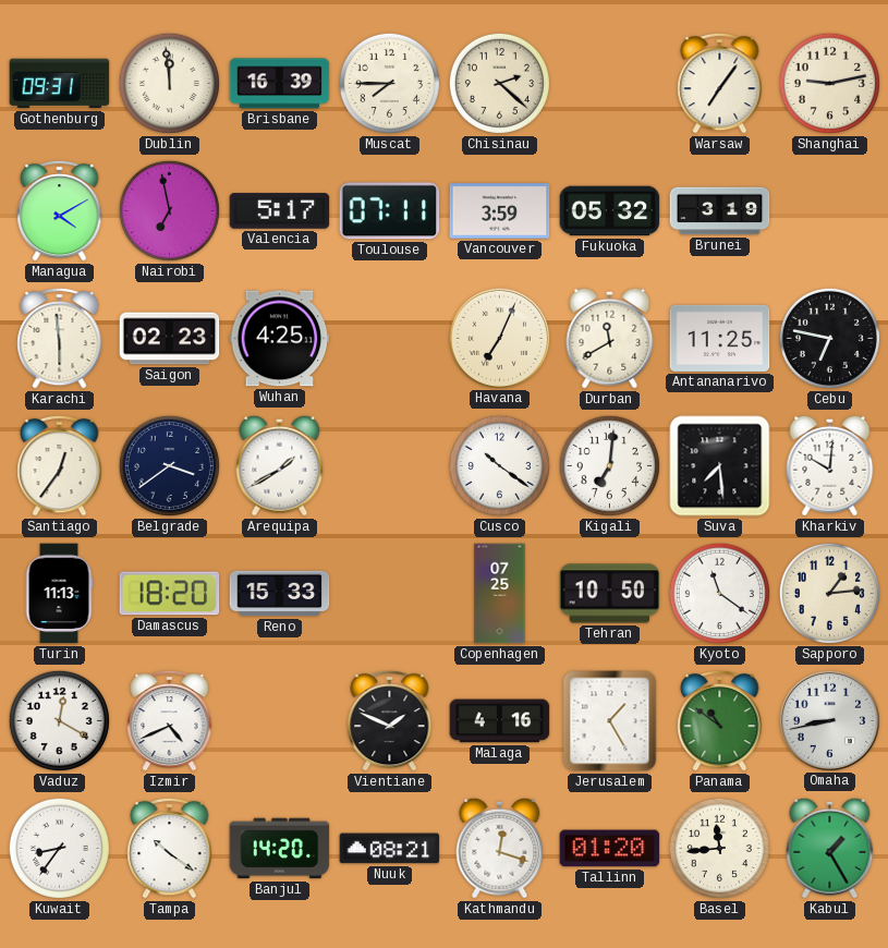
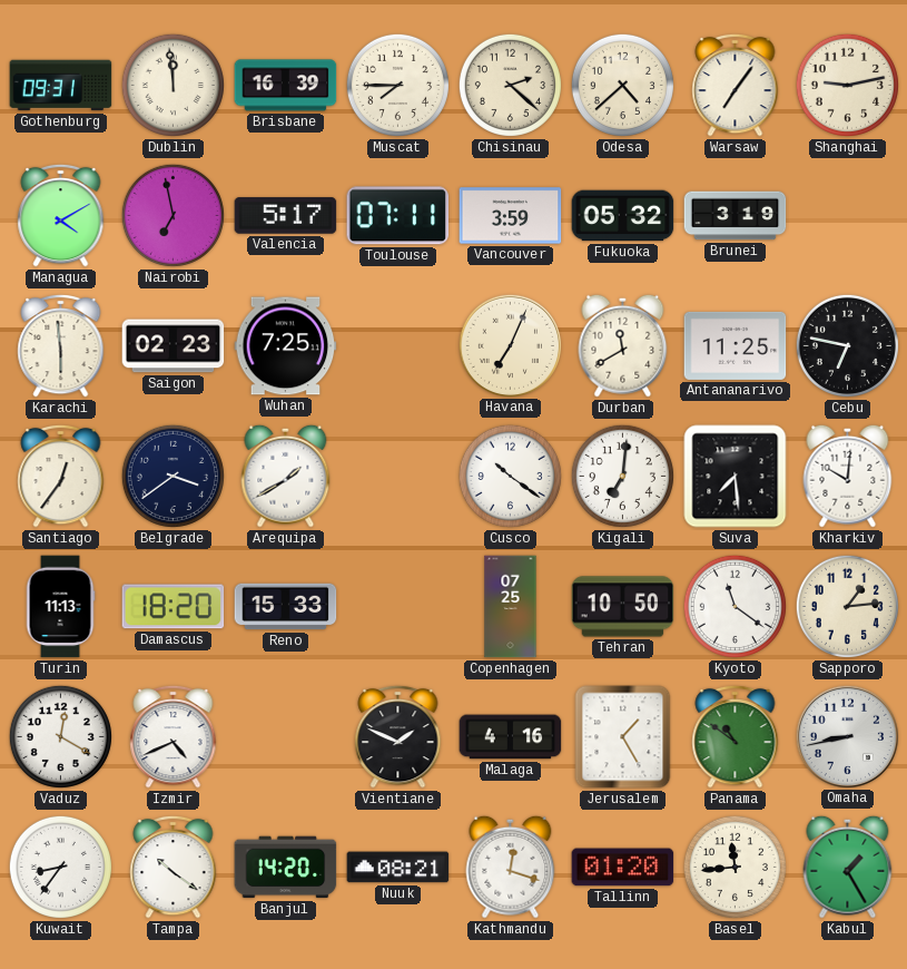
Odesa: none -> 4:38
Wuhan: 4:25 -> 7:25
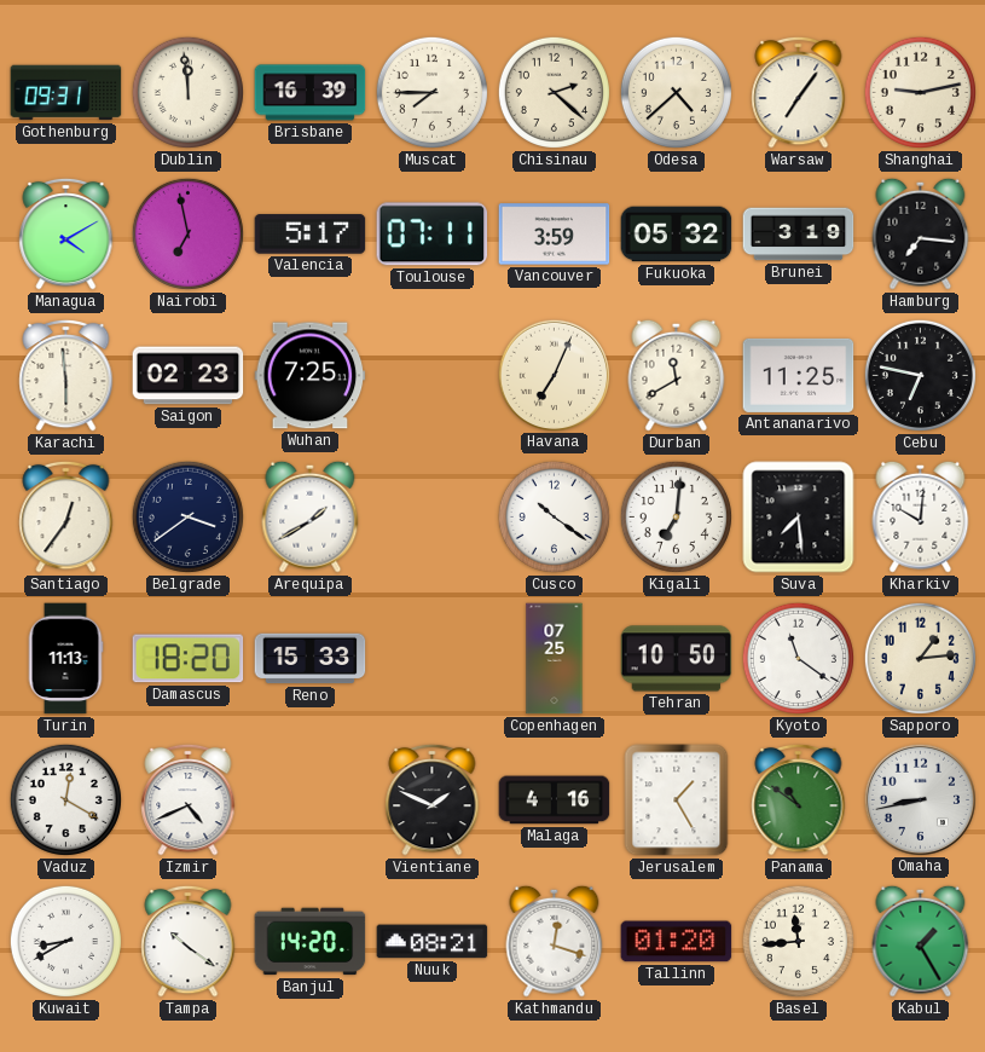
Hamburg: none -> 7:16
Kuwait: 8:36 -> 8:40
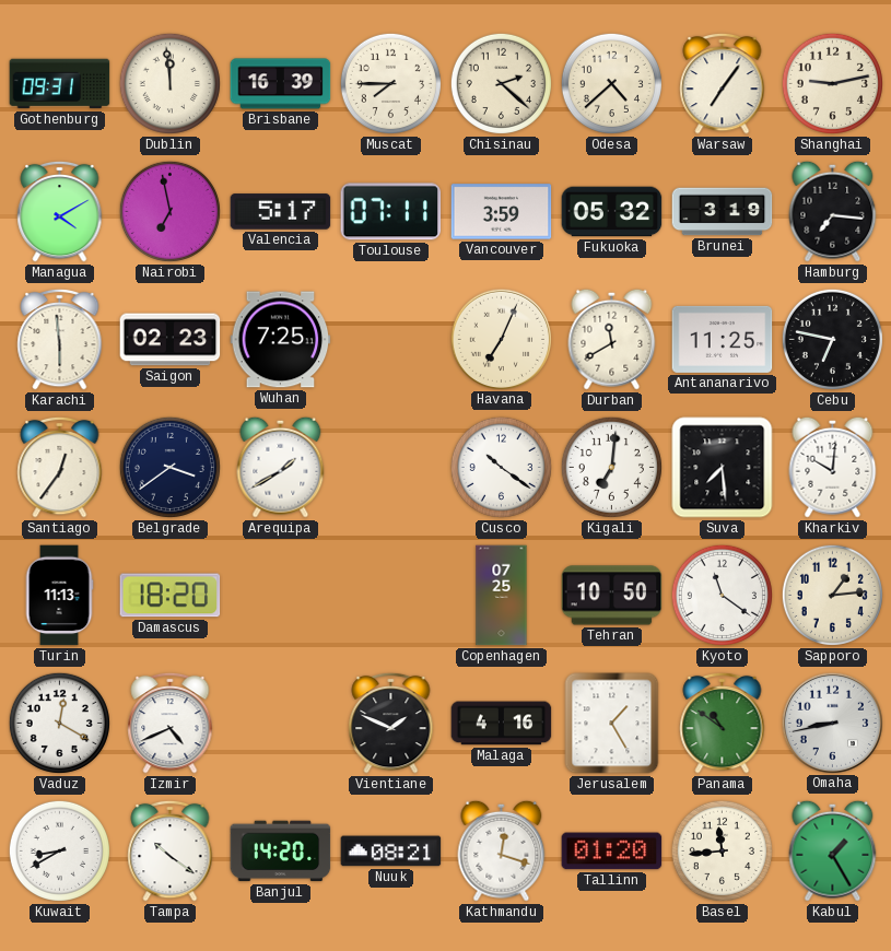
Reno: 15:33 -> none
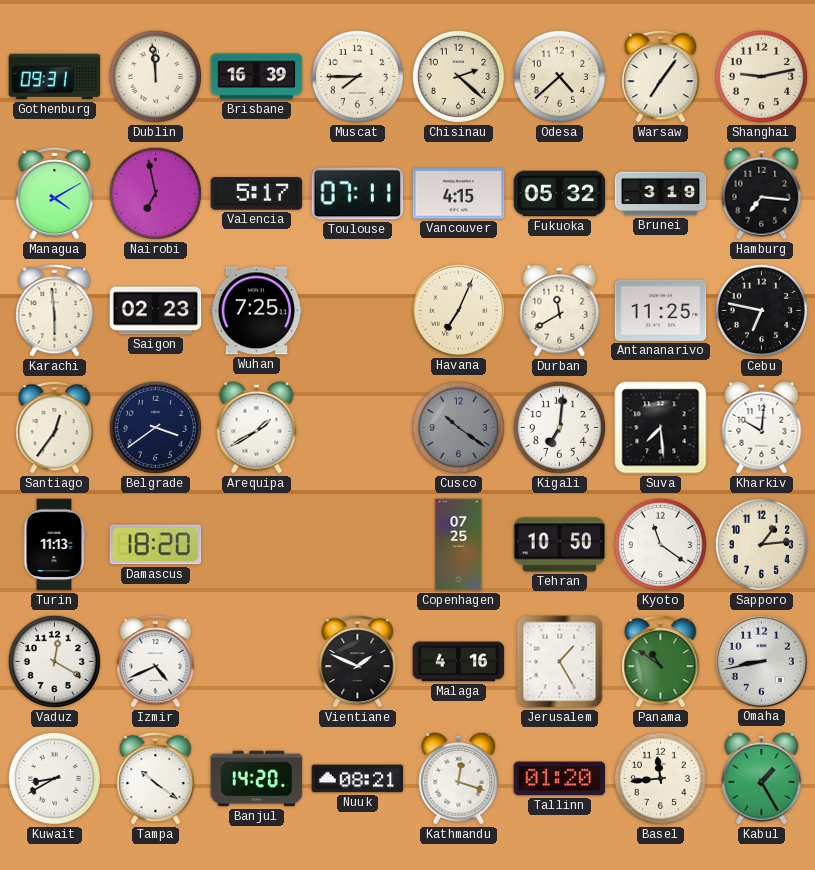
Vancouver: 3:59 -> 4:15
Cusco dial: white -> grey
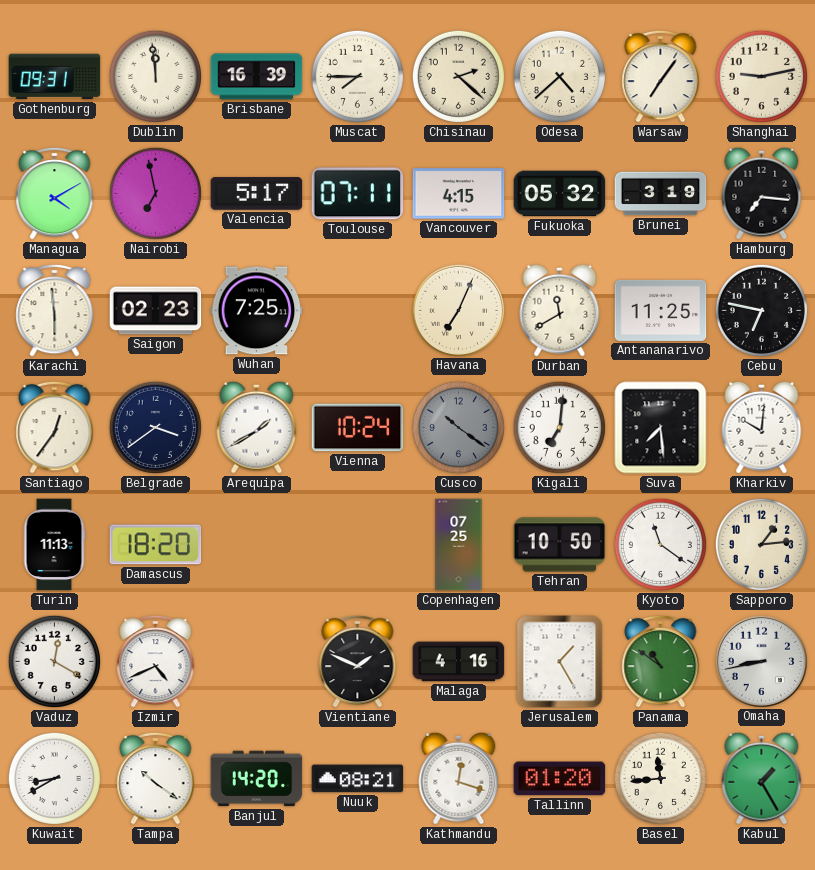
Vienna: none -> 10:24
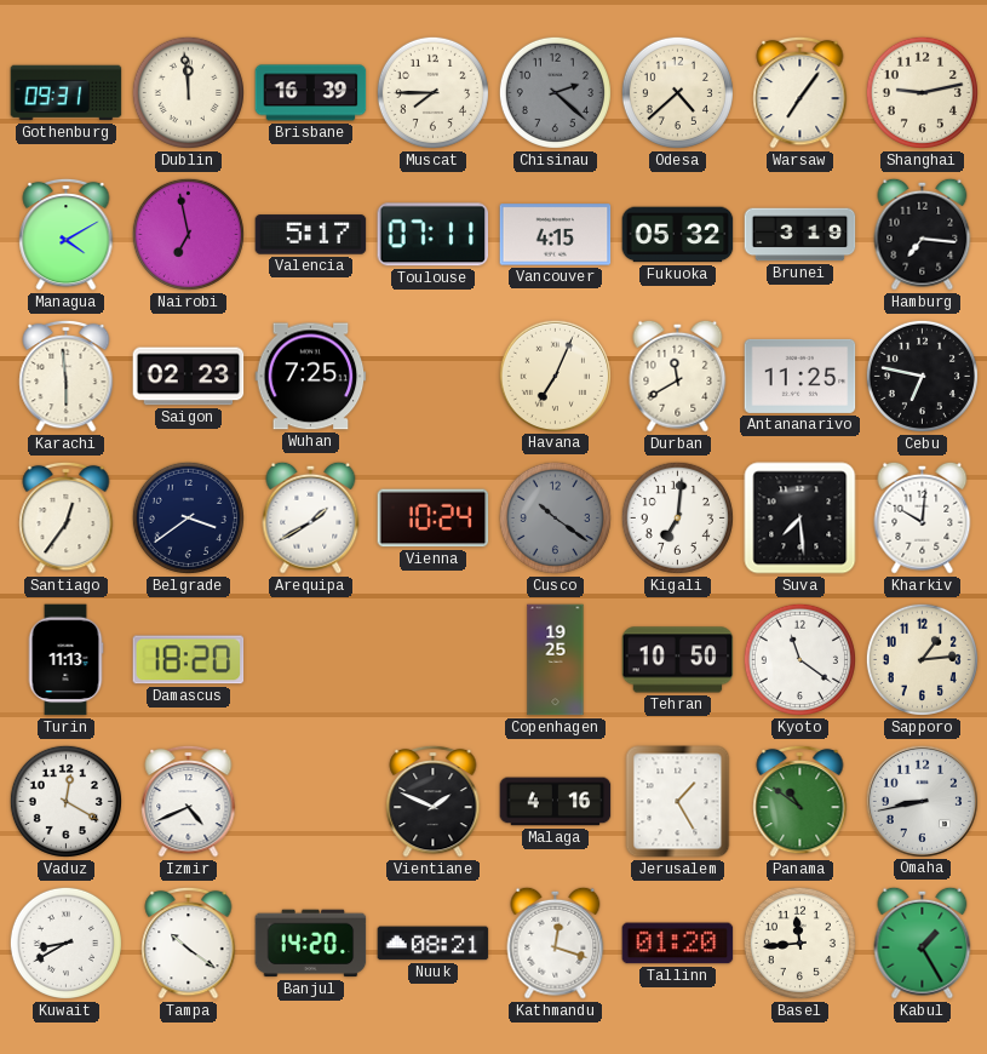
Chisinau dial: cream -> grey
Copenhagen: 07:25 -> 19:25
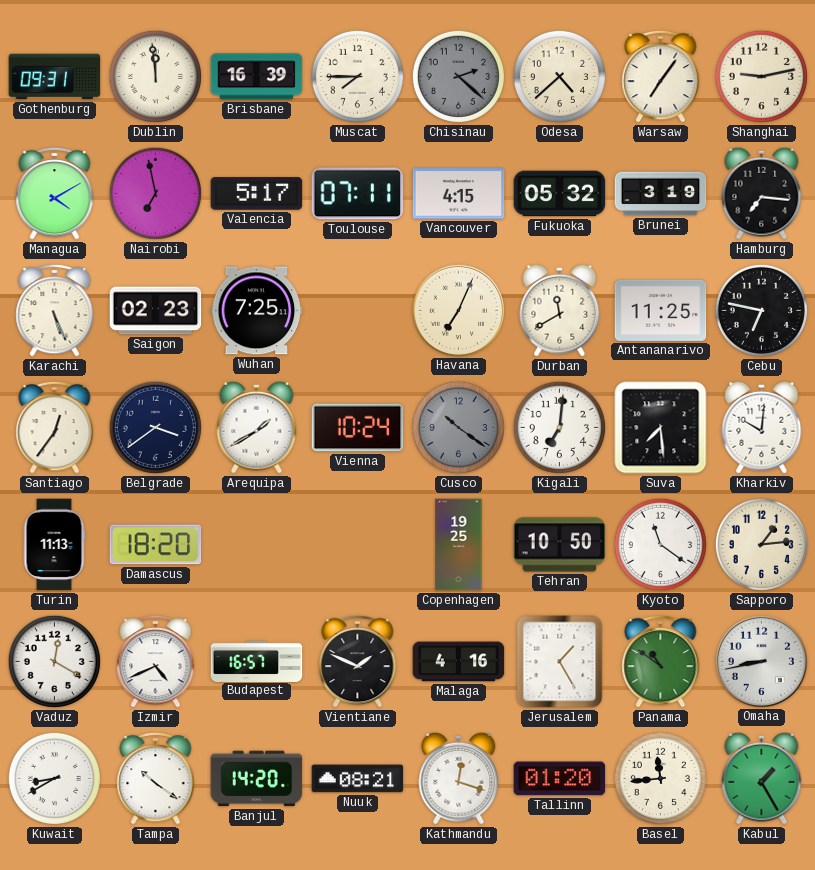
Karachi: 5:59 -> 5:26
Budapest: none -> 16:57
